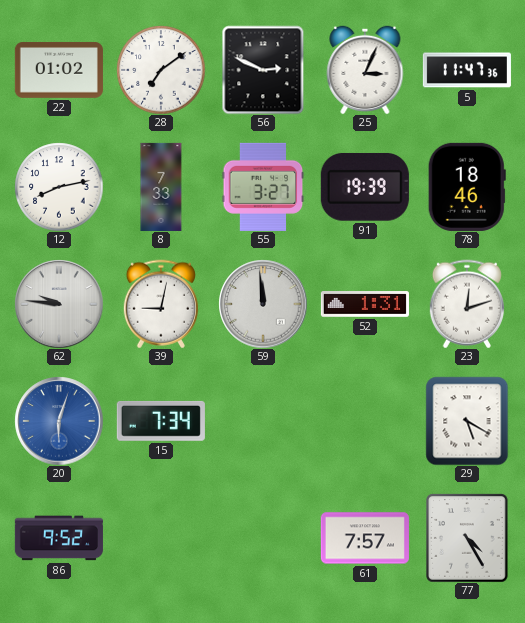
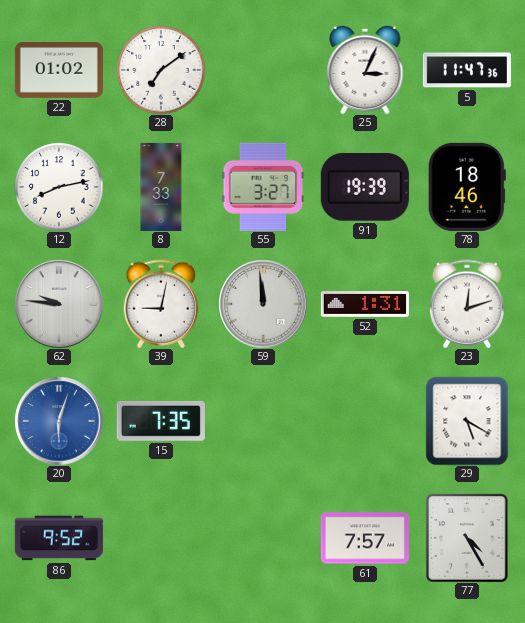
56: 2:49 -> none
15: 7:34 -> 7:35
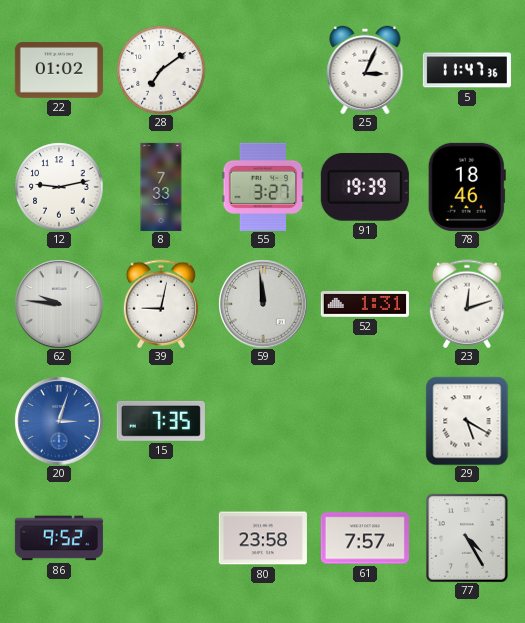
12: 8:13 -> 9:13
20: 6:03 -> 3:03
80: none -> 23:58
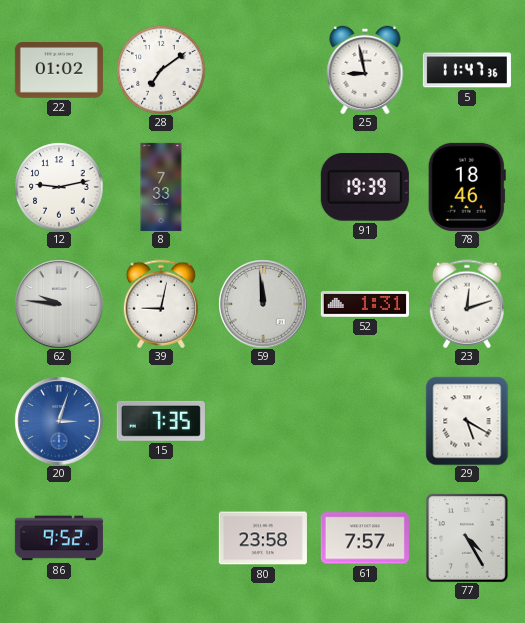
25: 3:04 -> 8:58
55: 3:27 -> none
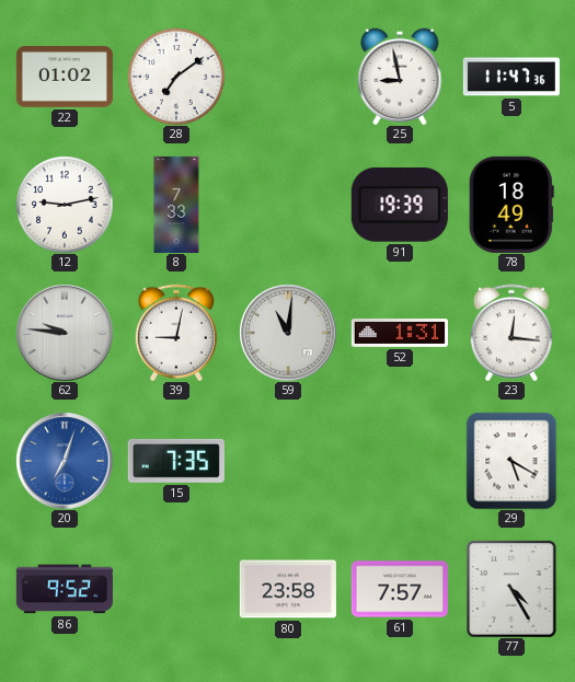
78: 18:46 -> 18:49
59: 11:59 -> 11:01
23: 12:12 -> 12:16
20: 3:03 -> 7:03
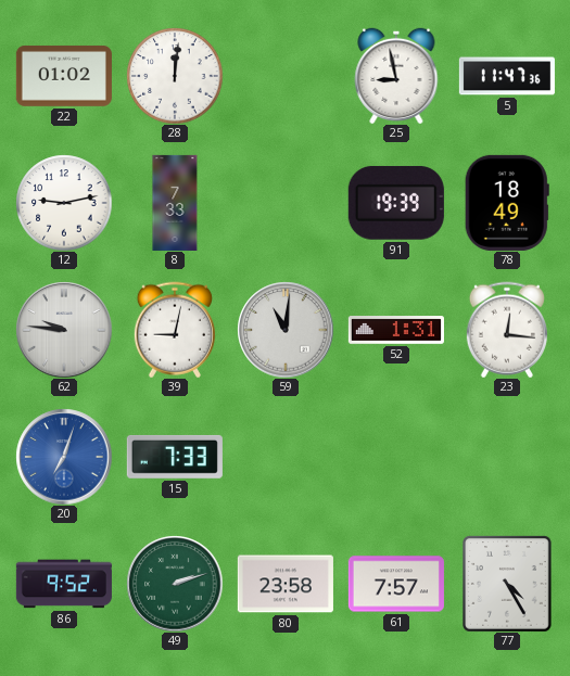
28: 7:09 -> 12:01
15: 7:35 -> 7:33
29: 5:20 -> none
49: none -> 2:12
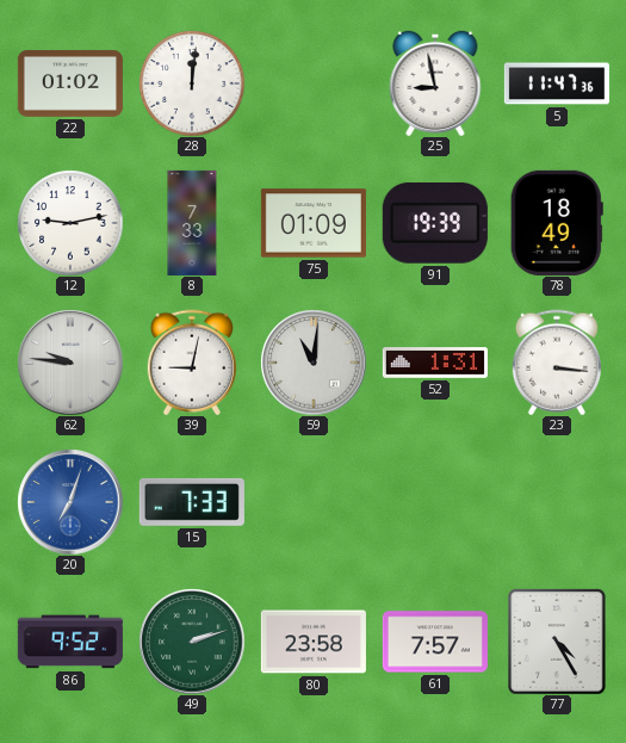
75: none -> 01:09
23: 12:16 -> 3:16
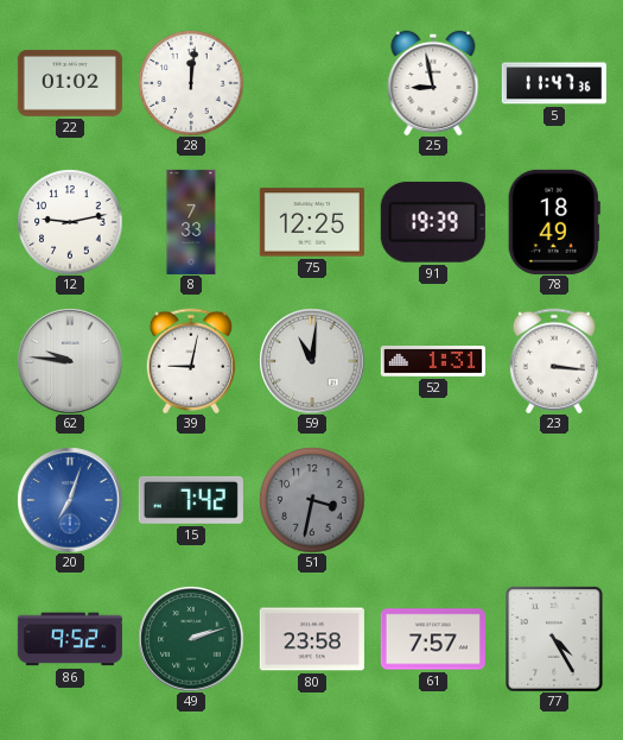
75: 01:09 -> 12:25
15: 7:33 -> 7:42
51: none -> 3:32
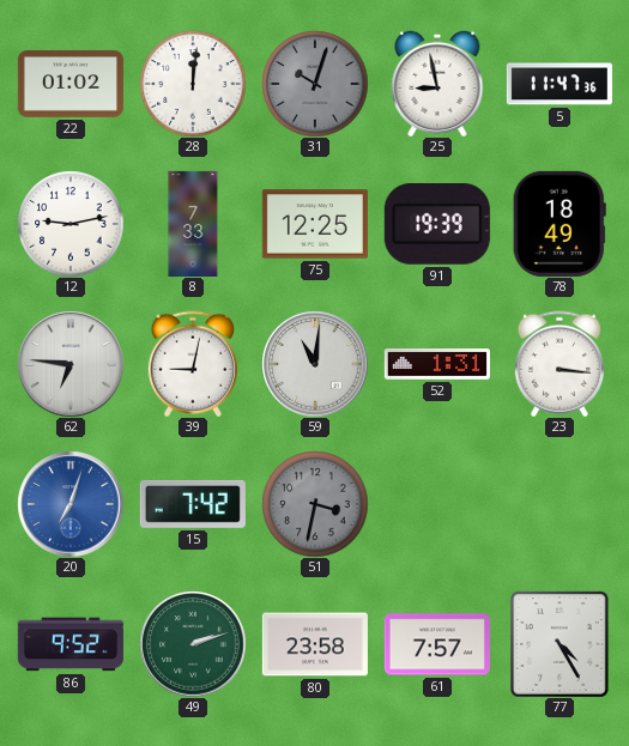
31: none -> 10:03
62: 9:46 -> 6:46
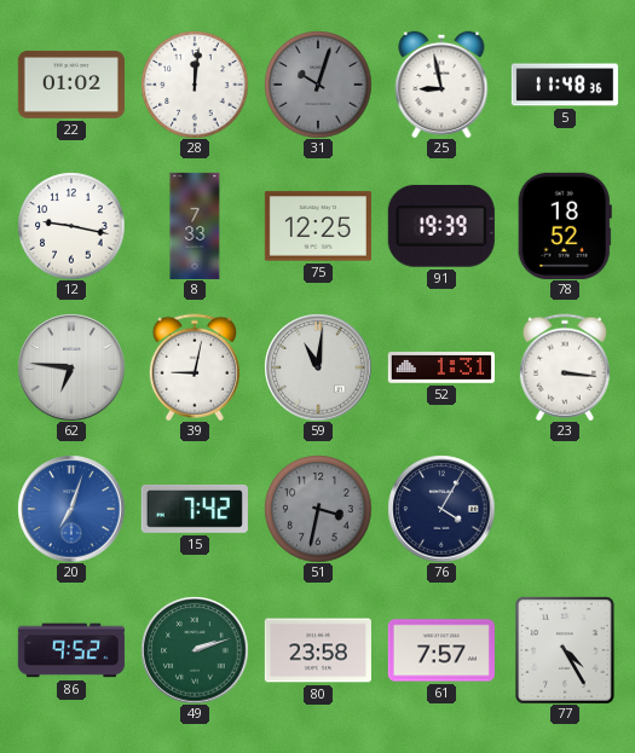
5: 11:47 -> 11:48
12: 9:13 -> 9:17
78: 18:49 -> 18:52
76: none -> 4:05
